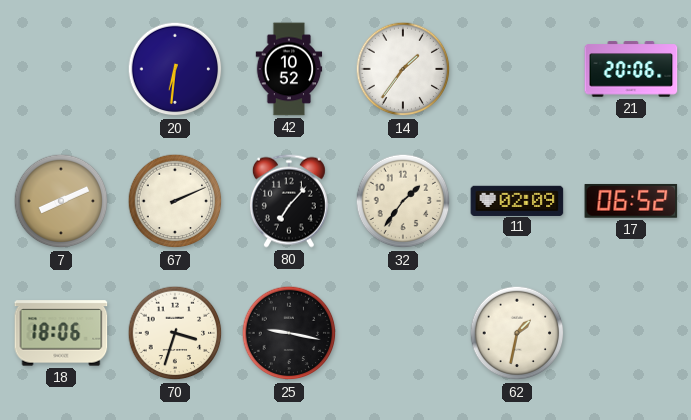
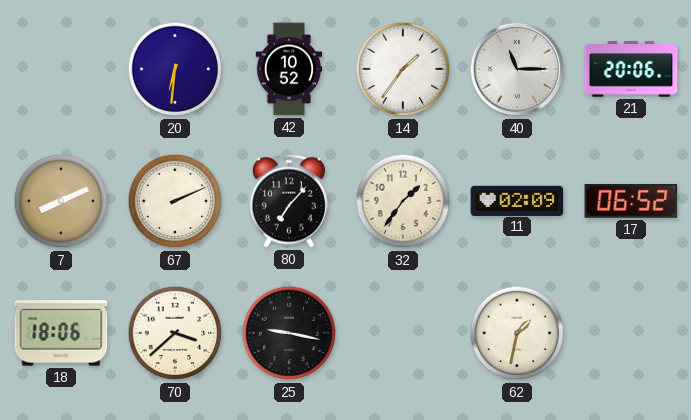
40: none -> 11:15
70: 3:33 -> 3:38
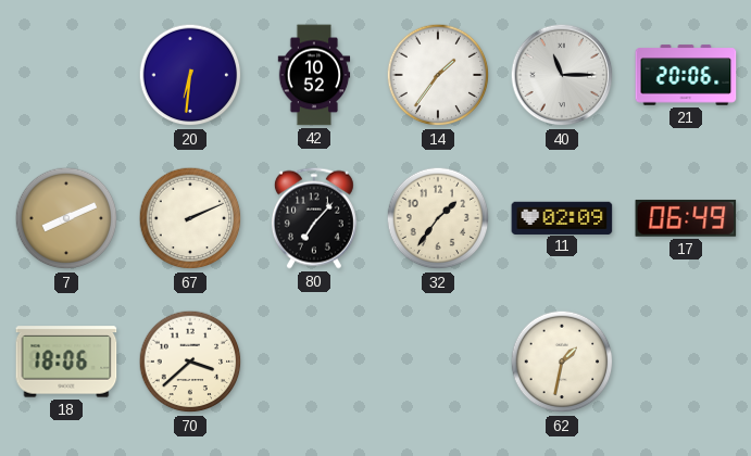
17: 06:52 -> 06:49
25: 9:17 -> none
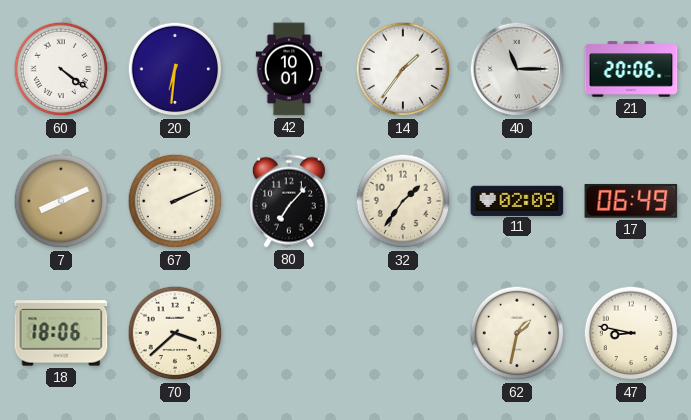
60: none -> 4:21
42: 10:52 -> 10:01
47: none -> 8:47
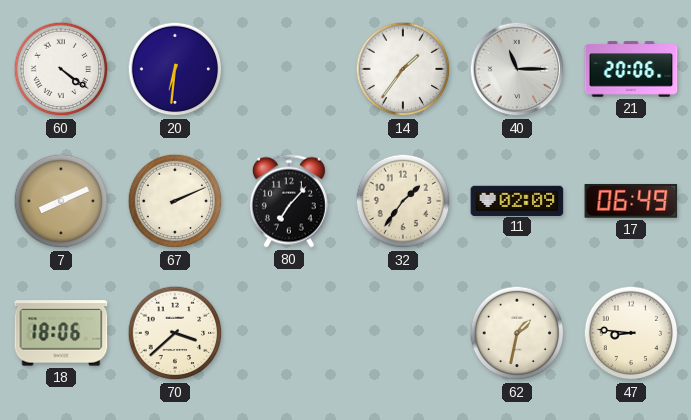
42: 10:01 -> none
47: 8:47 -> 8:46
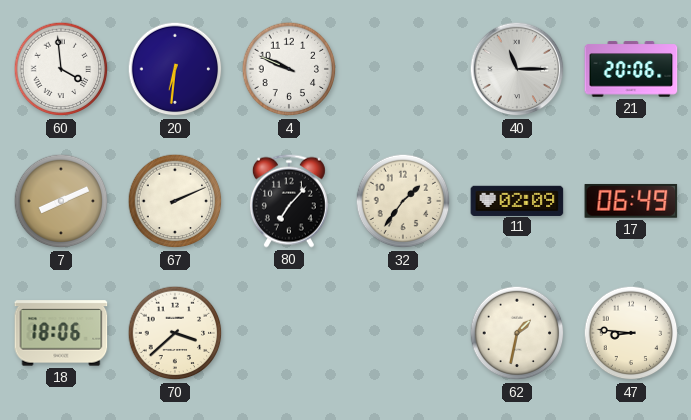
60: 4:21 -> 3:59
4: none -> 9:49
14: 1:36 -> none
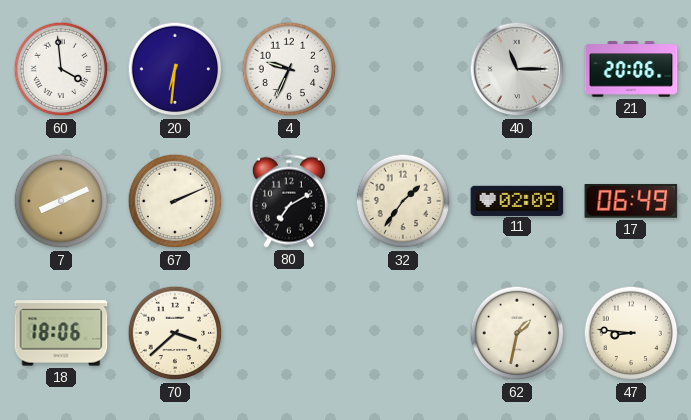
4: 9:49 -> 9:34
80: 7:07 -> 7:10
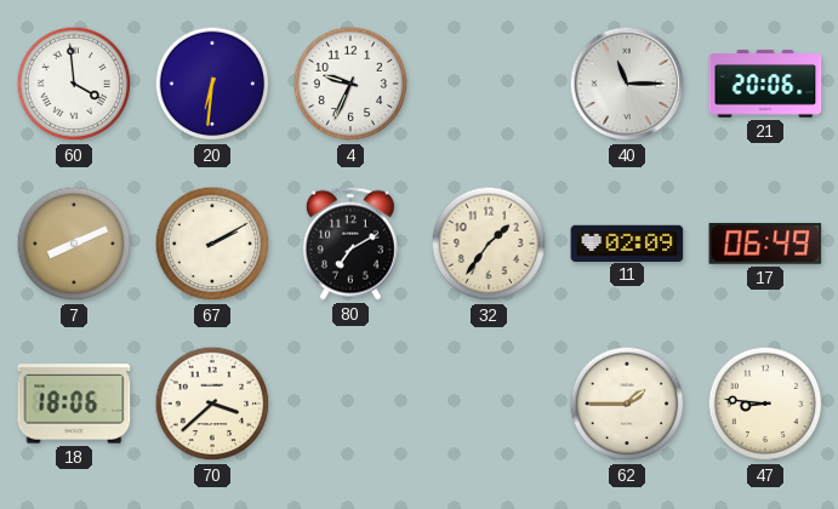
67: 2:11 -> 2:10
62: 1:32 -> 1:45
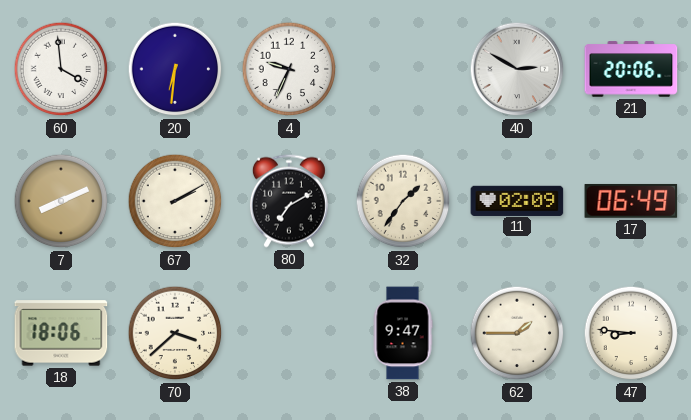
40: 11:15 -> 2:50
38: none -> 9:47
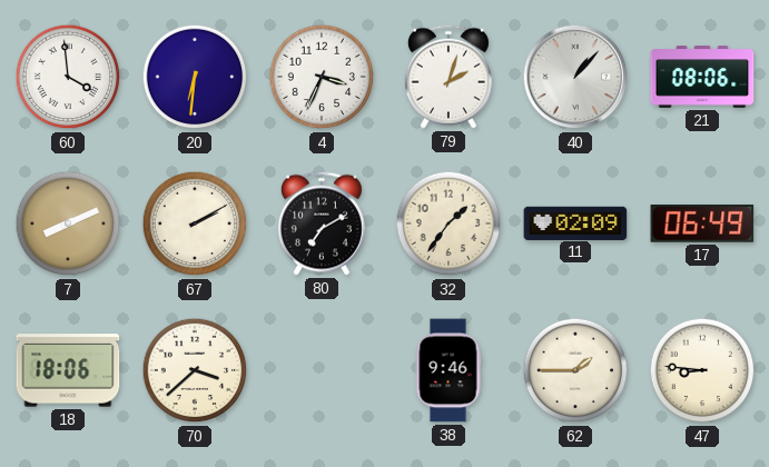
4: 9:34 -> 3:34
79: none -> 2:03
40: 2:50 -> 1:07
21: 20:06 -> 08:06
38: 9:47 -> 9:46
